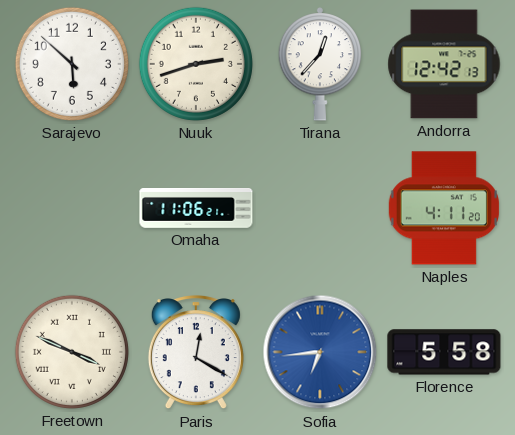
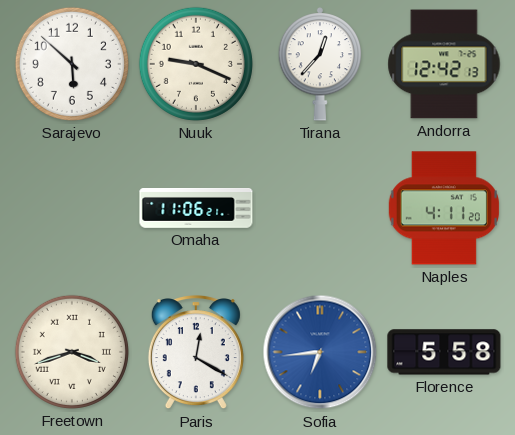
Nuuk: 2:42 -> 9:19
Freetown: 3:49 -> 3:42
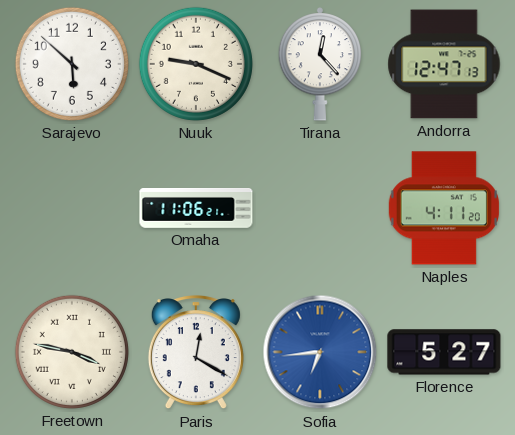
Tirana: 12:37 -> 12:23
Andorra: 12:42 -> 12:47
Freetown: 3:42 -> 3:47
Florence: 5:58 -> 5:27
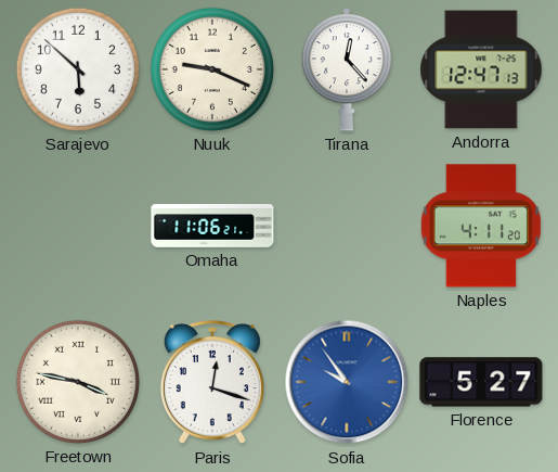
Paris: 12:20 -> 12:18
Sofia: 6:44 -> 9:54
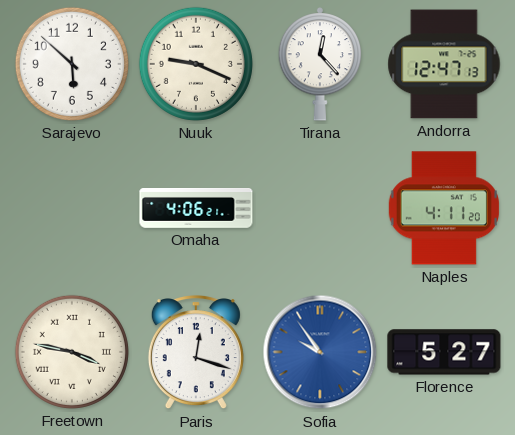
Omaha: 11:06 -> 4:06
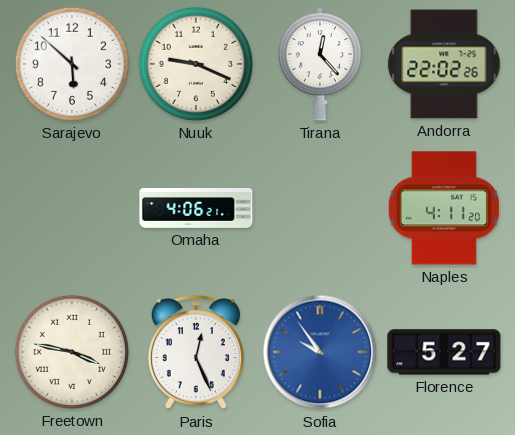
Andorra: 12:47 -> 22:02
Paris: 12:18 -> 12:26
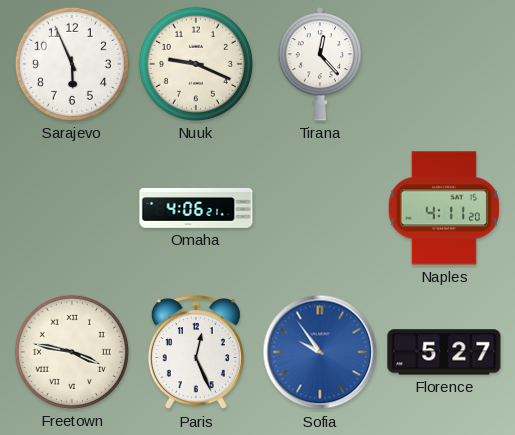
Sarajevo: 5:52 -> 5:56
Andorra: 22:02 -> none
